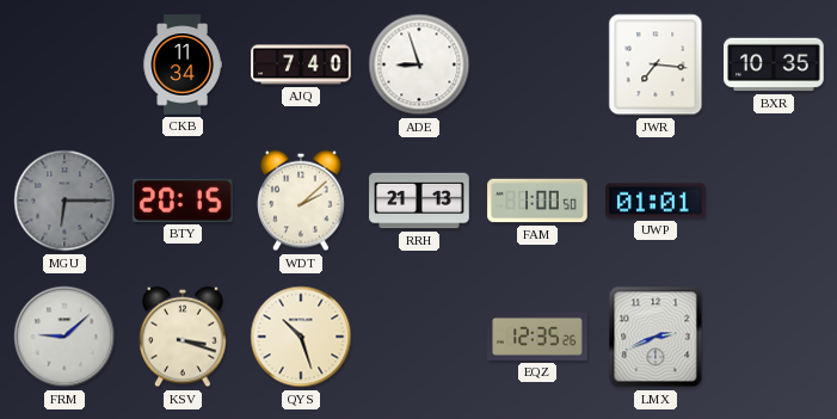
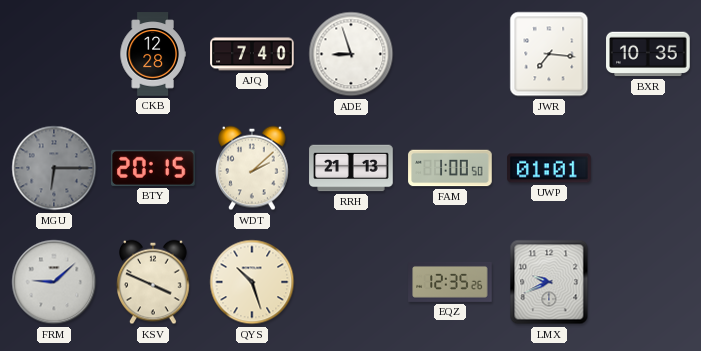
CKB: 11:34 -> 12:28
KSV: 3:18 -> 3:49
LMX: 2:41 -> 9:41
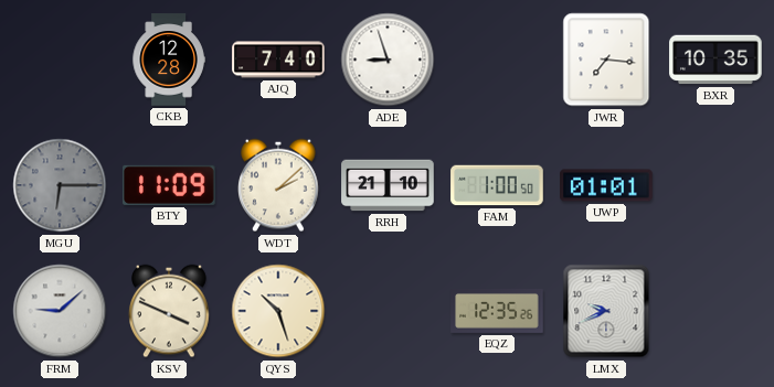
BTY: 20:15 -> 11:09
RRH: 21:13 -> 21:10
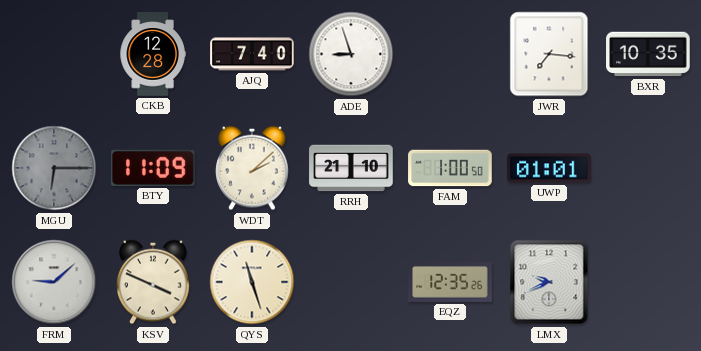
QYS: 10:27 -> 11:27
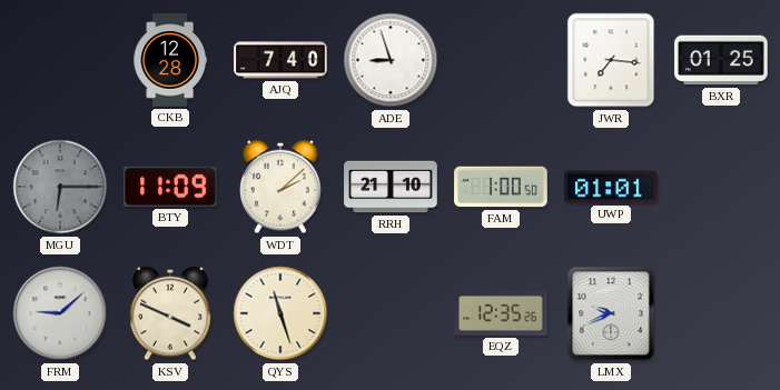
BXR: 10:35 -> 01:25
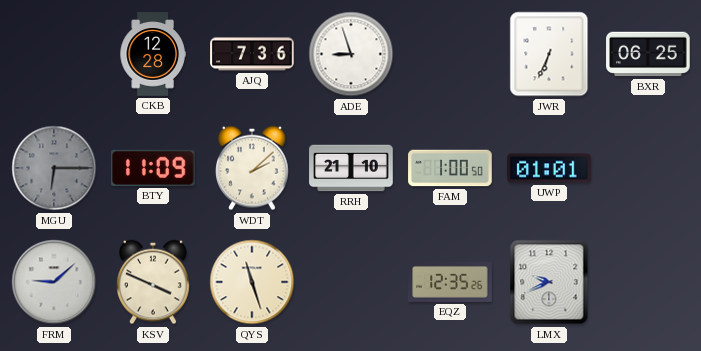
AJQ: 7:40 -> 7:36
JWR: 7:16 -> 6:34
BXR: 01:25 -> 06:25
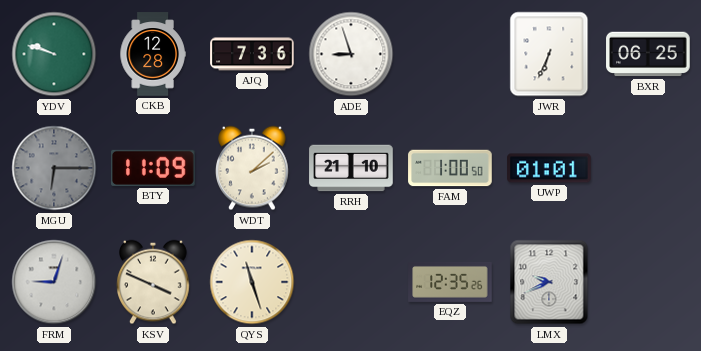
YDV: none -> 9:48
FRM: 9:08 -> 9:03
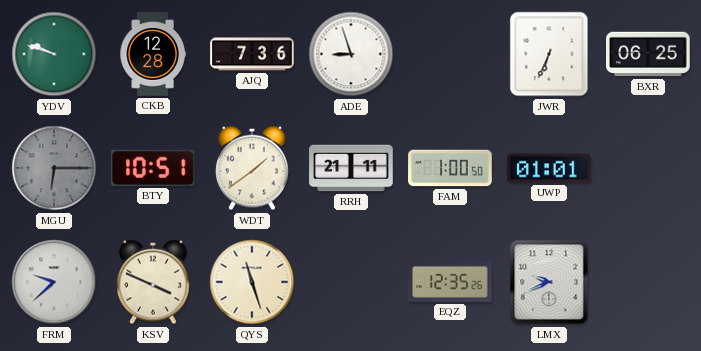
BTY: 11:09 -> 10:51
WDT: 2:08 -> 1:39
RRH: 21:10 -> 21:11
FRM: 9:03 -> 9:38
